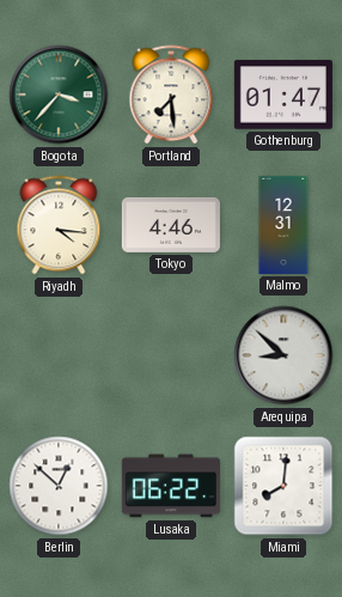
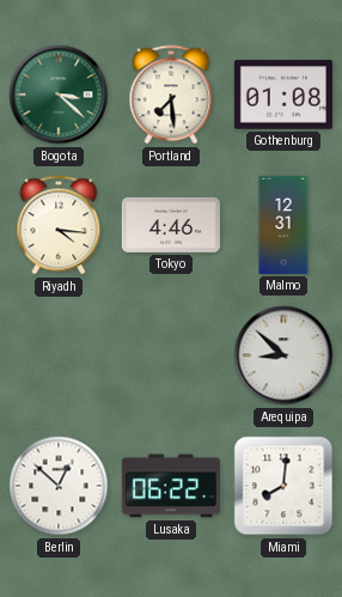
Bogota: 3:37 -> 3:22
Gothenburg: 01:47 -> 01:08
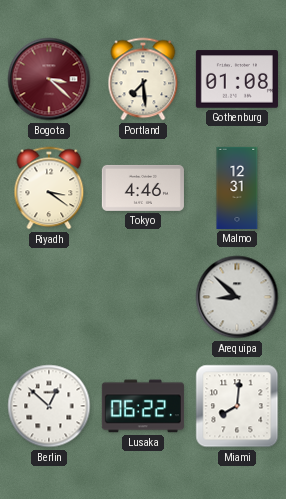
Bogota dial: green -> burgundy
Riyadh: 4:16 -> 3:21
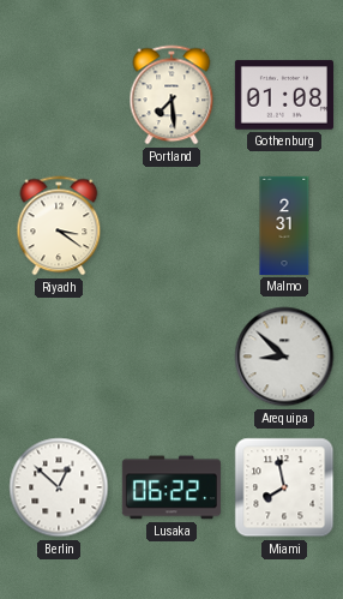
Bogota: 3:22 -> none
Tokyo: 4:46 -> none
Malmo: 12:31 -> 2:31
Miami: 8:01 -> 7:58
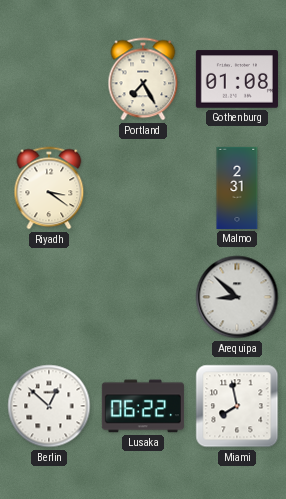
Portland: 7:29 -> 7:25
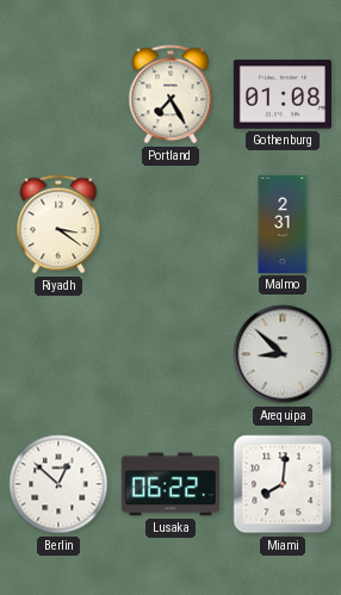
Miami: 7:58 -> 8:01
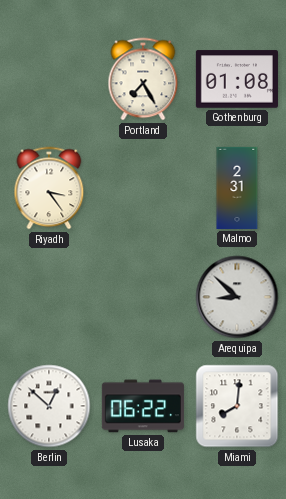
Riyadh: 3:21 -> 3:24
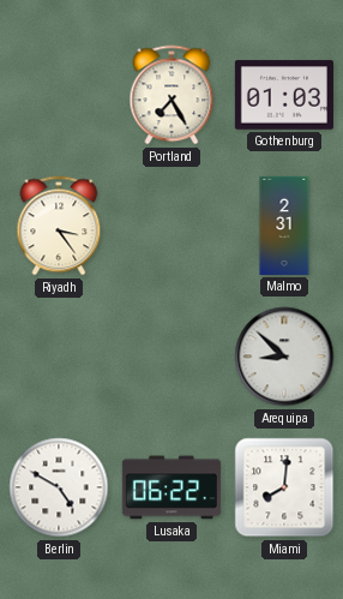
Gothenburg: 01:08 -> 01:03
Berlin: 12:52 -> 4:50
